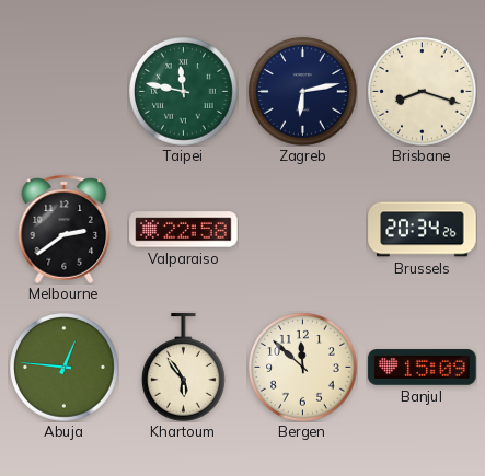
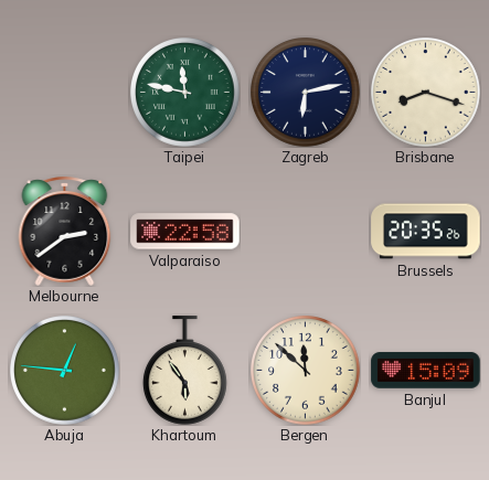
Brussels: 20:34 -> 20:35
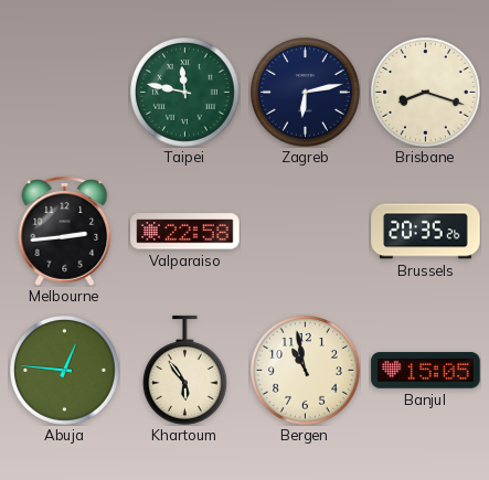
Melbourne: 2:39 -> 2:44
Bergen: 11:52 -> 10:58
Banjul: 15:09 -> 15:05
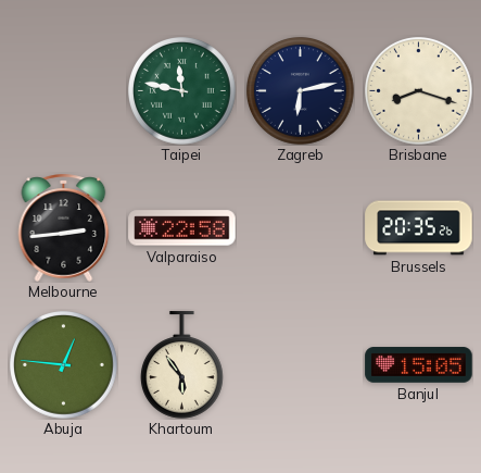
Bergen: 10:58 -> none
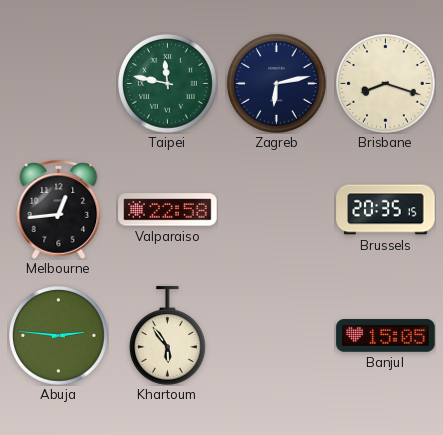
Melbourne: 2:44 -> 12:44
Brussels: 20:35:26 -> 20:35:15
Abuja: 12:46 -> 2:46
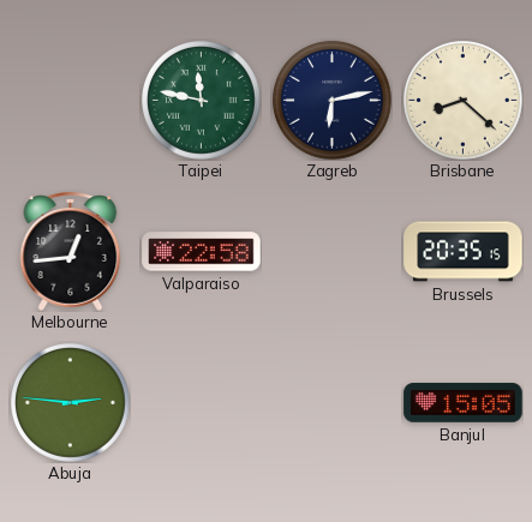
Brisbane: 8:18 -> 8:22
Khartoum: 5:54 -> none
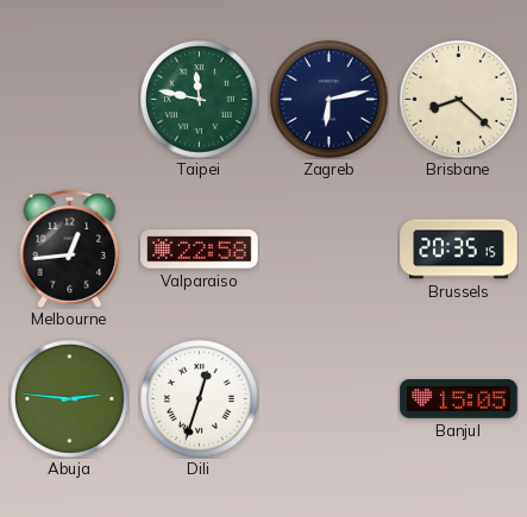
Dili: none -> 12:33
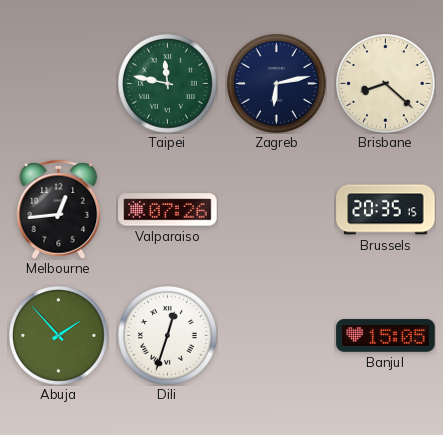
Valparaiso: 22:58 -> 07:26
Abuja: 2:46 -> 1:53
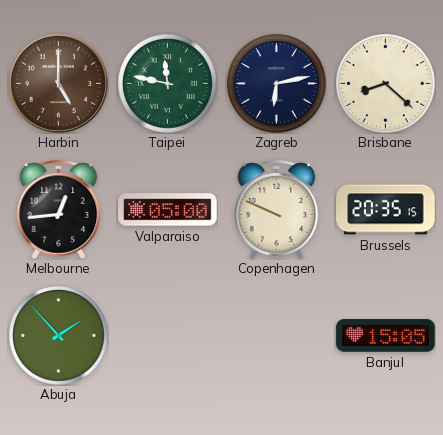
Harbin: none -> 5:00
Valparaiso: 07:26 -> 05:00
Copenhagen: none -> 9:49
Dili: 12:33 -> none
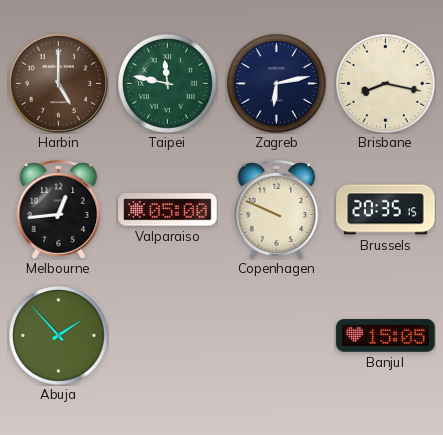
Brisbane: 8:22 -> 8:17
